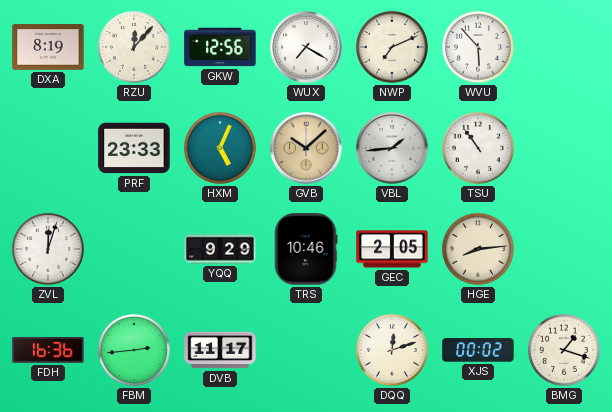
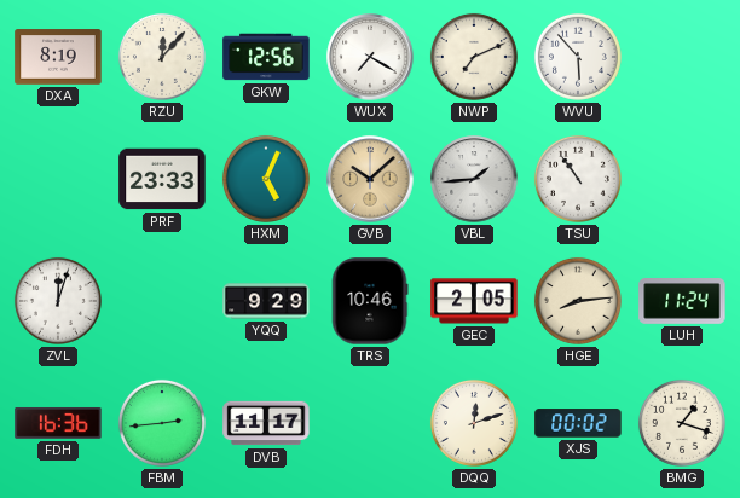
LUH: none -> 11:24
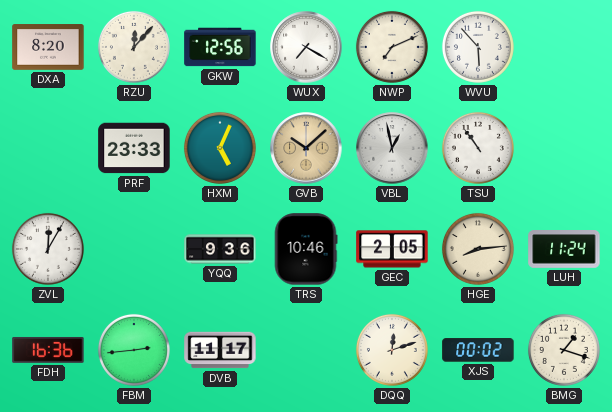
DXA: 8:19 -> 8:20
VBL: 1:44 -> 12:58
ZVL: 12:03 -> 12:05
YQQ: 9:29 -> 9:36
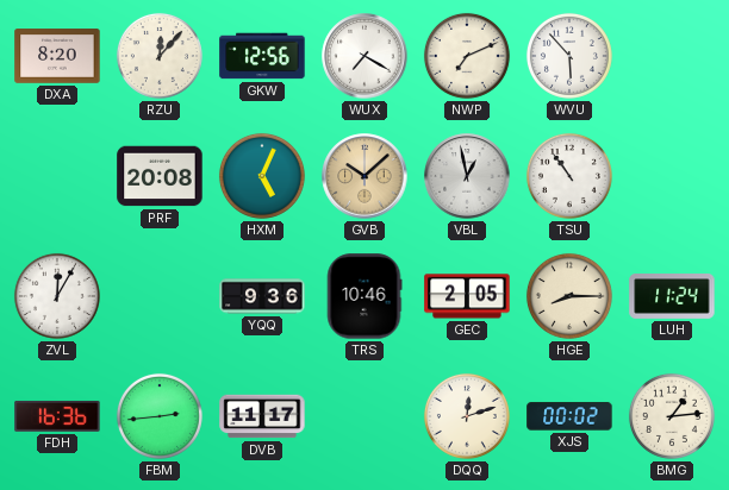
PRF: 23:33 -> 20:08
HGE: 8:14 -> 8:15
BMG: 1:18 -> 1:14
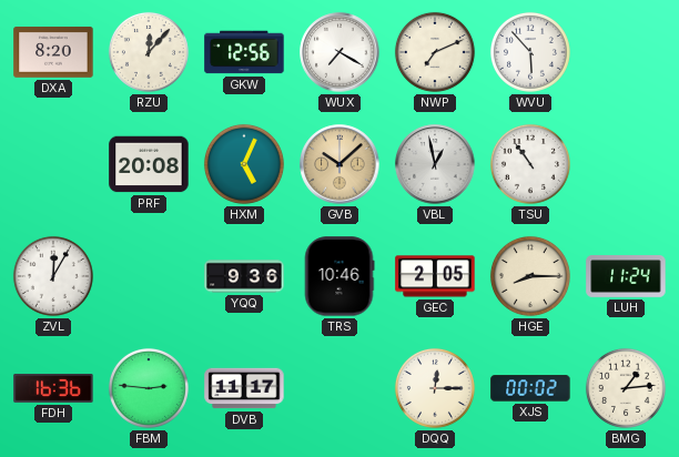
FBM: 2:44 -> 2:46
DQQ: 12:12 -> 12:15
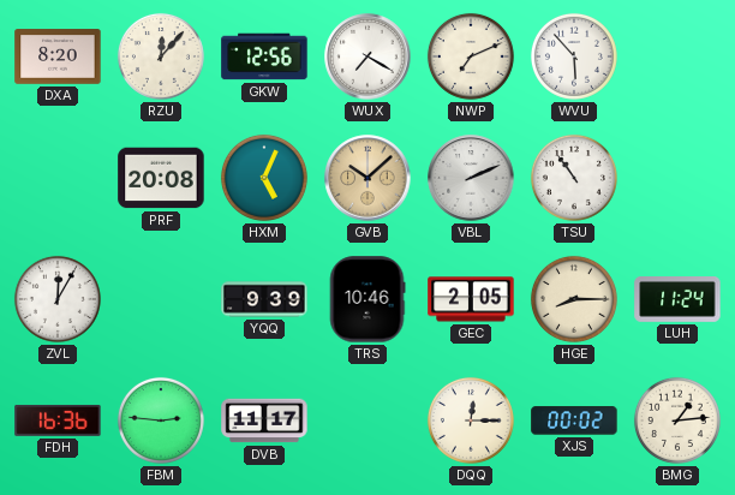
VBL: 12:58 -> 2:11
YQQ: 9:36 -> 9:39
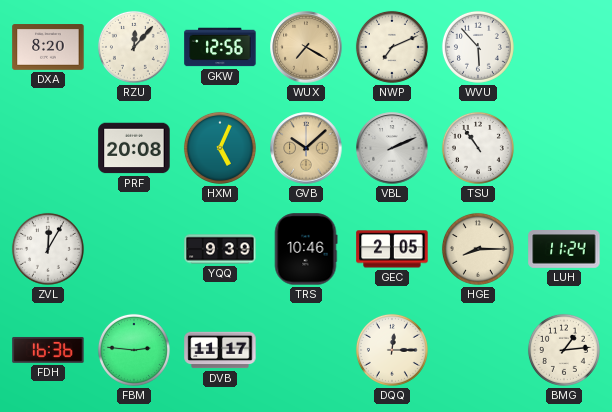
WUX dial: white -> champagne
XJS: 00:02 -> none
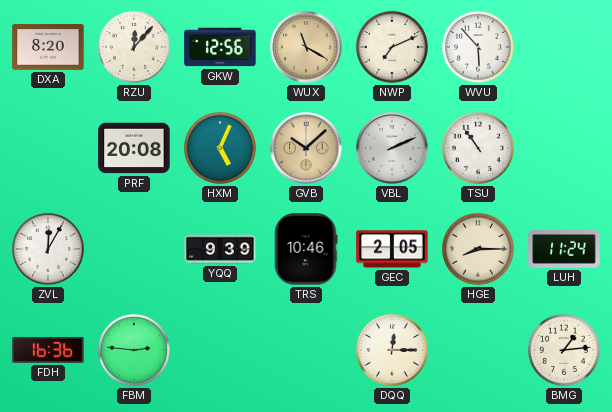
WUX: 7:20 -> 11:20
DVB: 11:17 -> none
